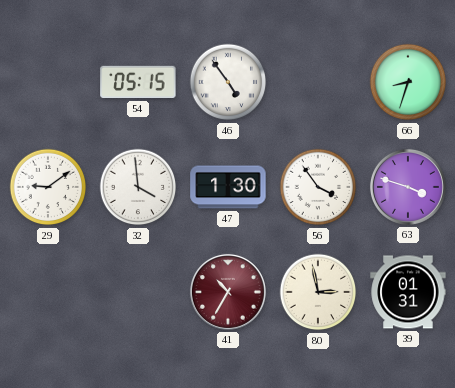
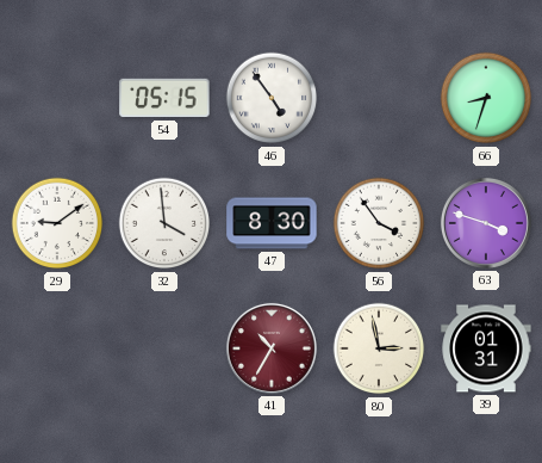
47: 1:30 -> 8:30
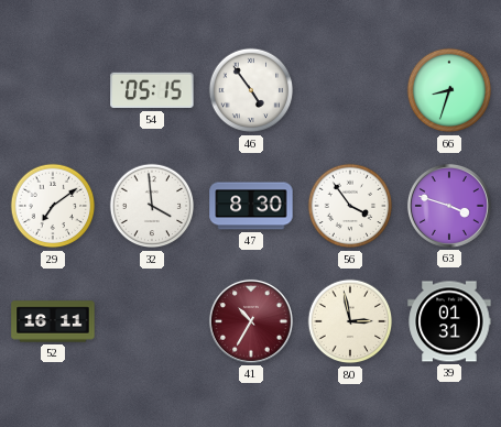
29: 9:09 -> 7:09
52: none -> 16:11
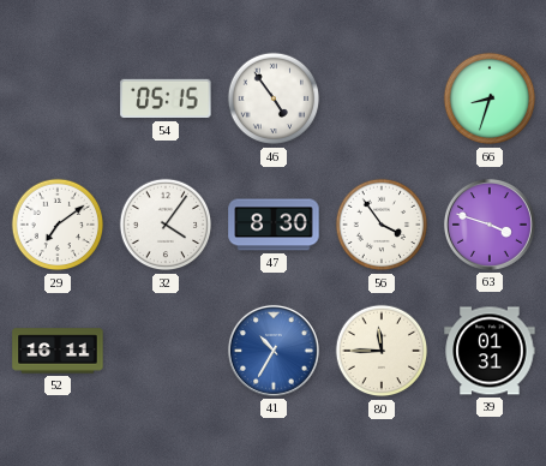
32: 3:59 -> 4:06
41 dial: burgundy -> blue
80: 2:58 -> 11:45
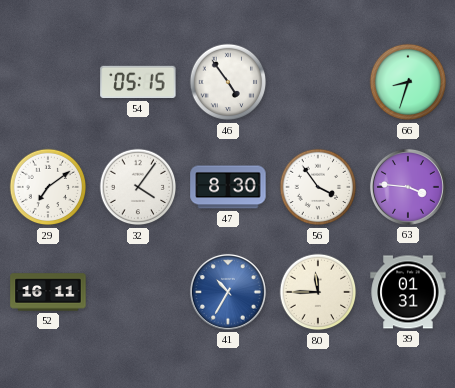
63: 3:48 -> 3:46
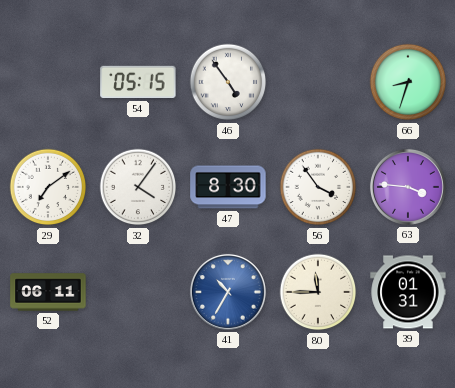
52: 16:11 -> 06:11
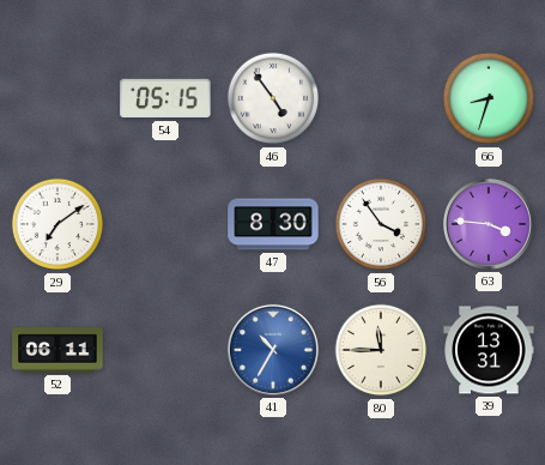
32: 4:06 -> none
39: 01:31 -> 13:31
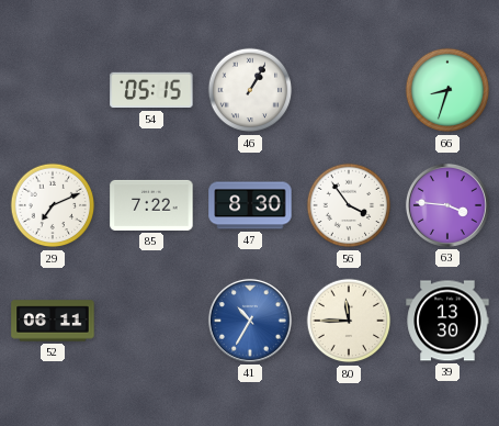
46: 4:54 -> 1:05
29: 7:09 -> 7:11
85: none -> 7:22
39: 13:31 -> 13:30
